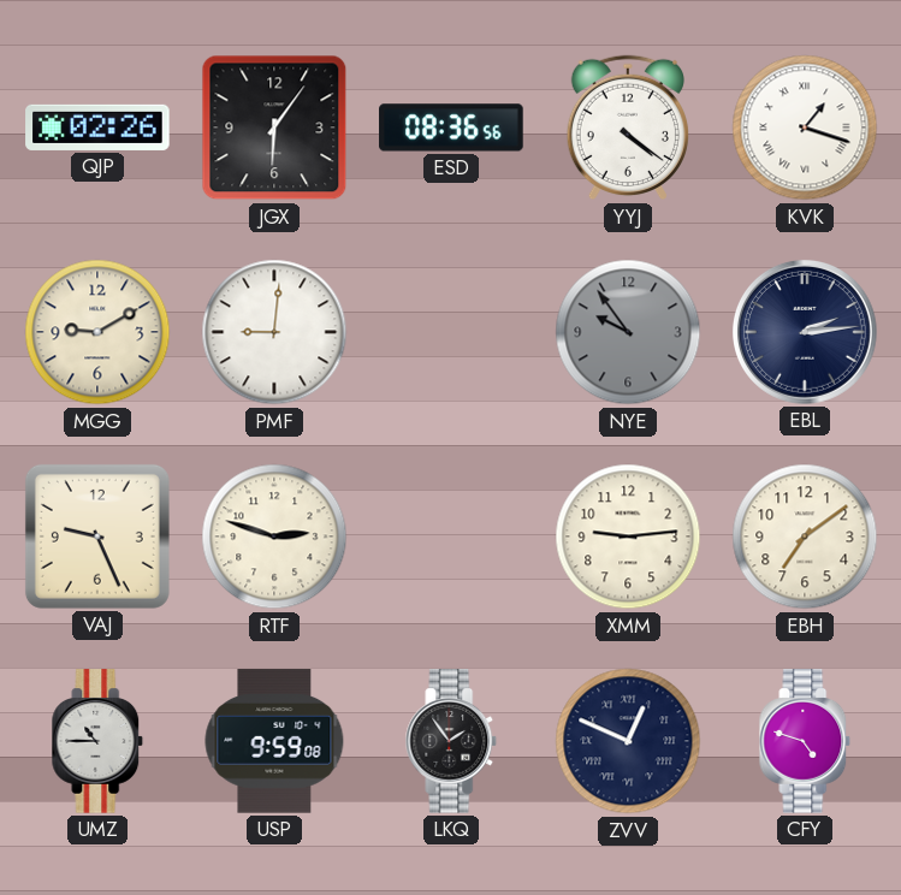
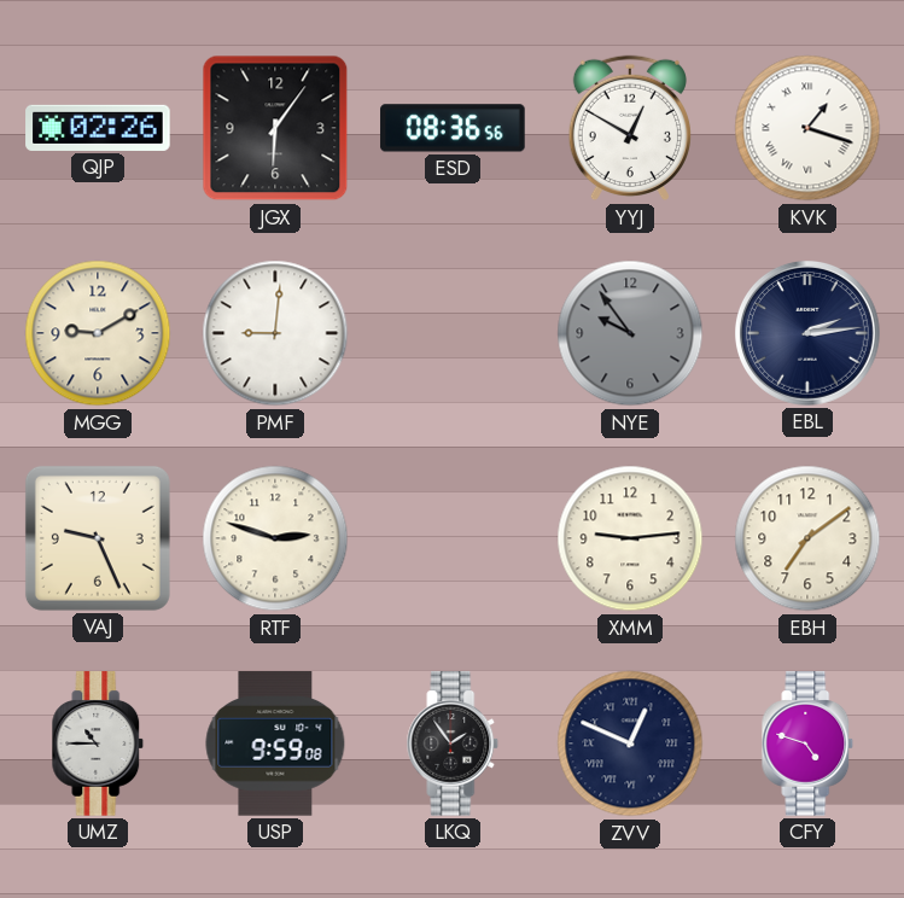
YYJ: 4:21 -> 12:50
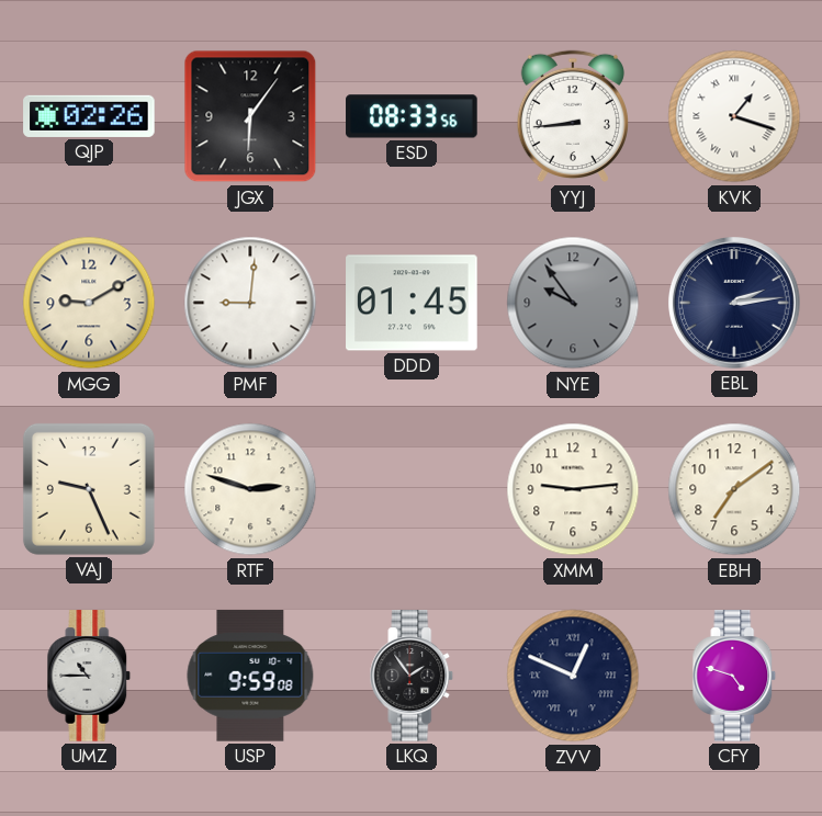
ESD: 08:36 -> 08:33
YYJ: 12:50 -> 8:44
DDD: none -> 01:45
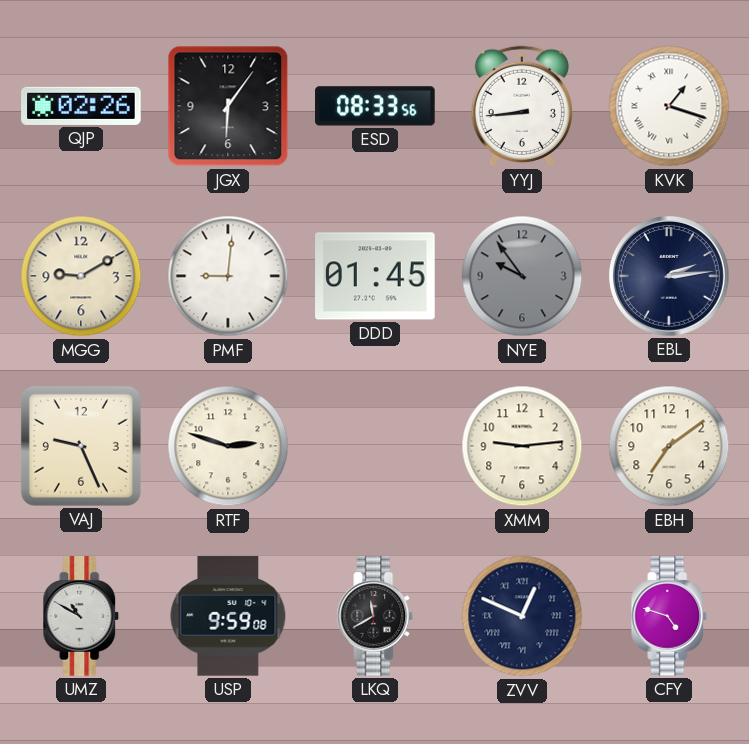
UMZ: 10:45 -> 10:50
LKQ: 1:54 -> 11:40
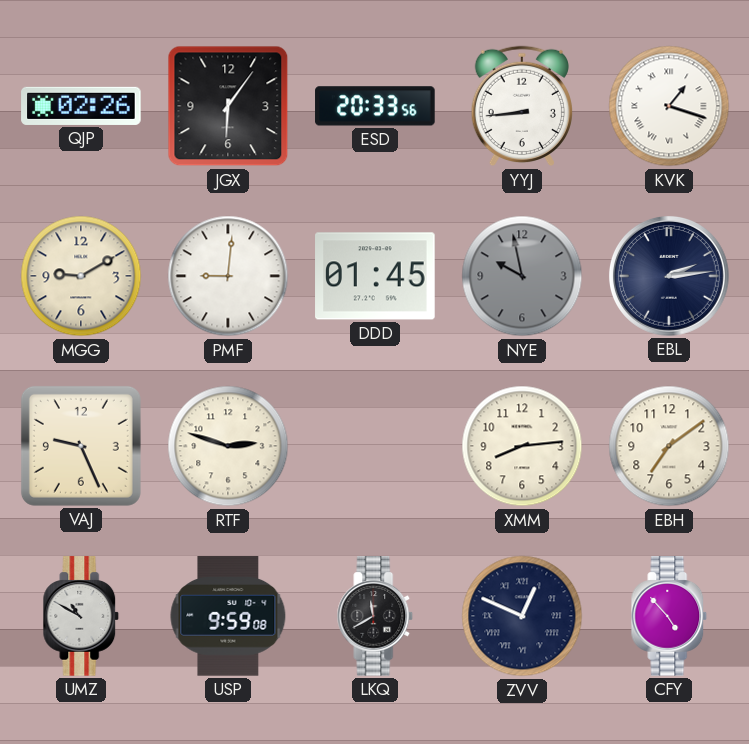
ESD: 08:33 -> 20:33
NYE: 9:54 -> 9:58
XMM: 9:14 -> 8:14
CFY: 4:48 -> 4:53
